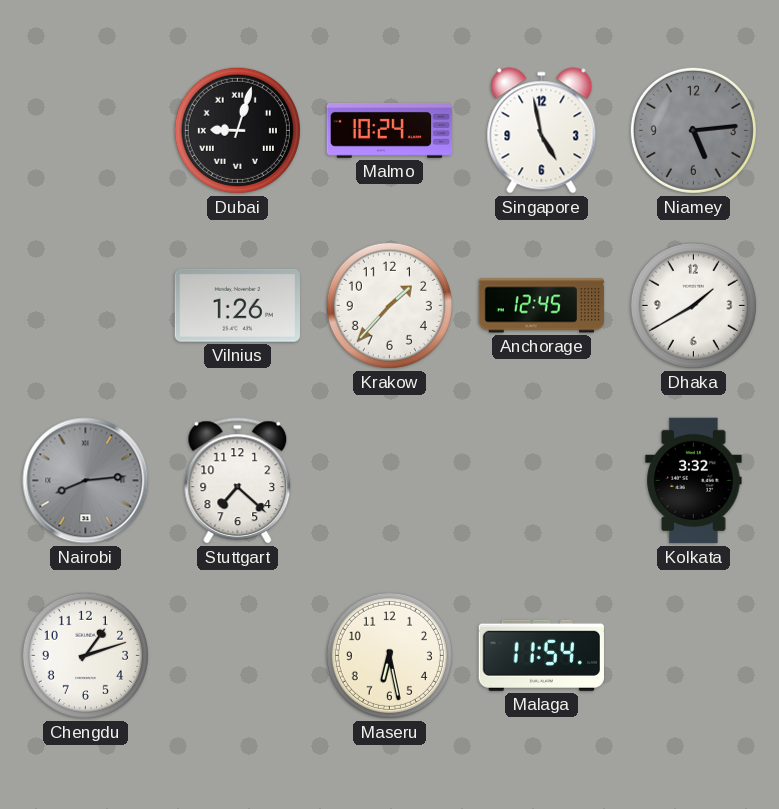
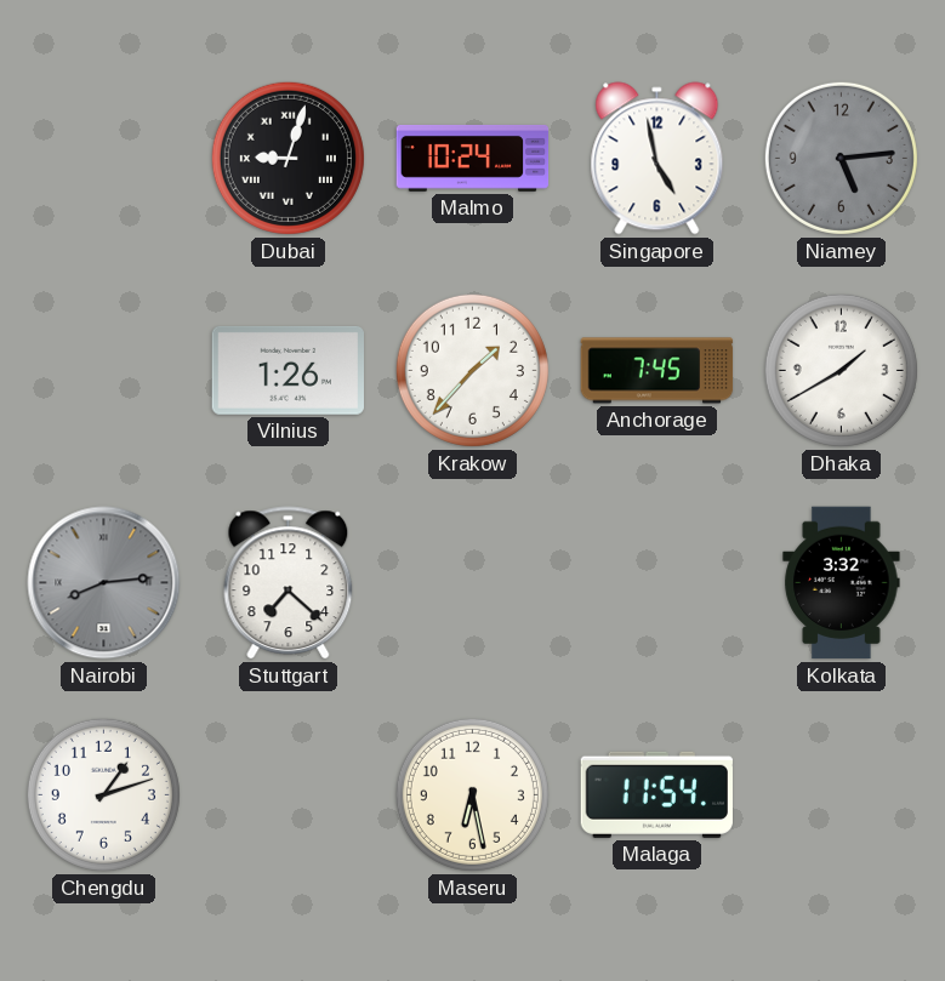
Anchorage: 12:45 -> 7:45
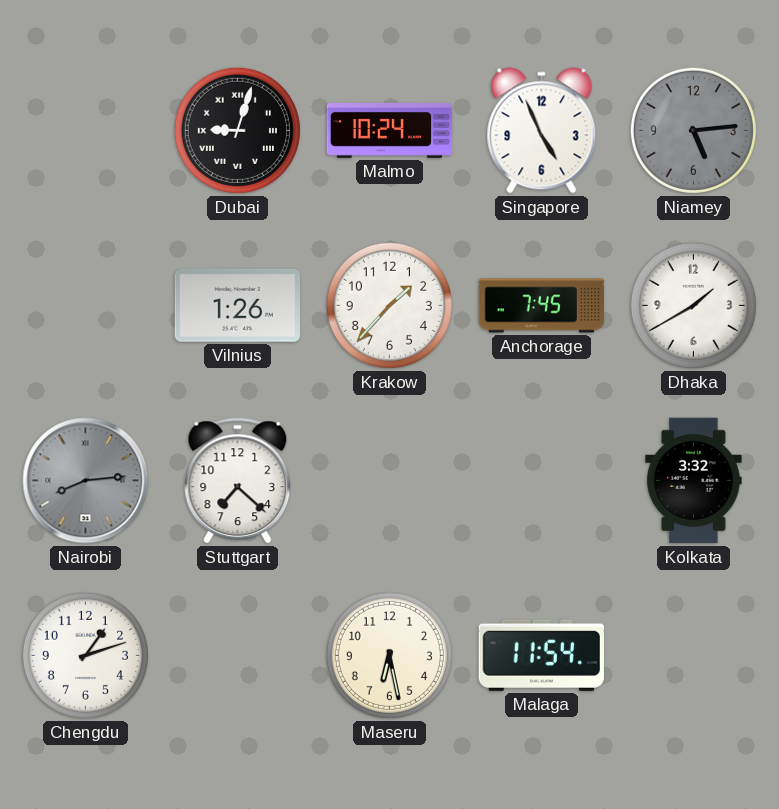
Singapore: 4:58 -> 4:56
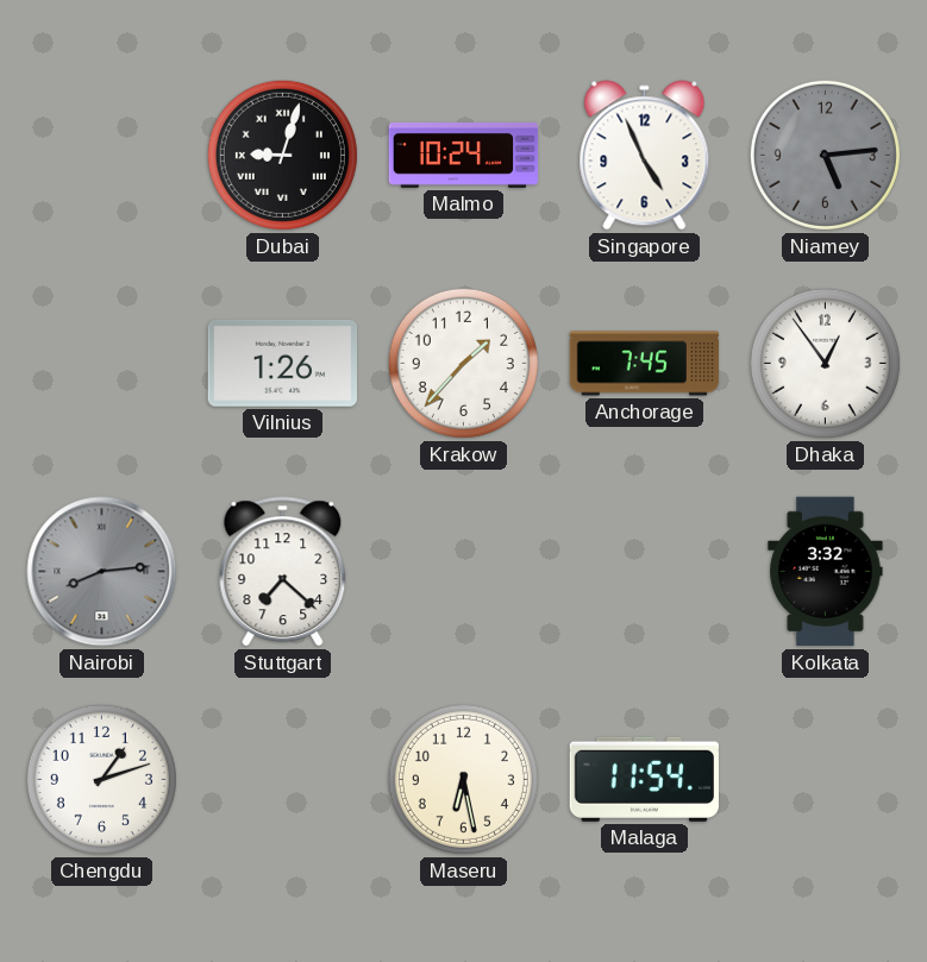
Dhaka: 1:40 -> 12:54
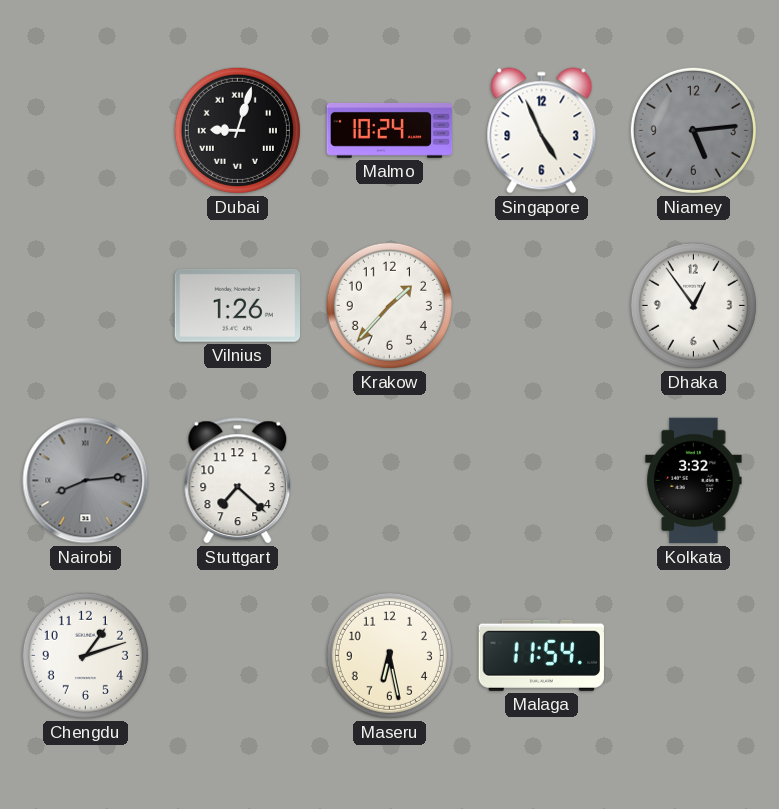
Anchorage: 7:45 -> none
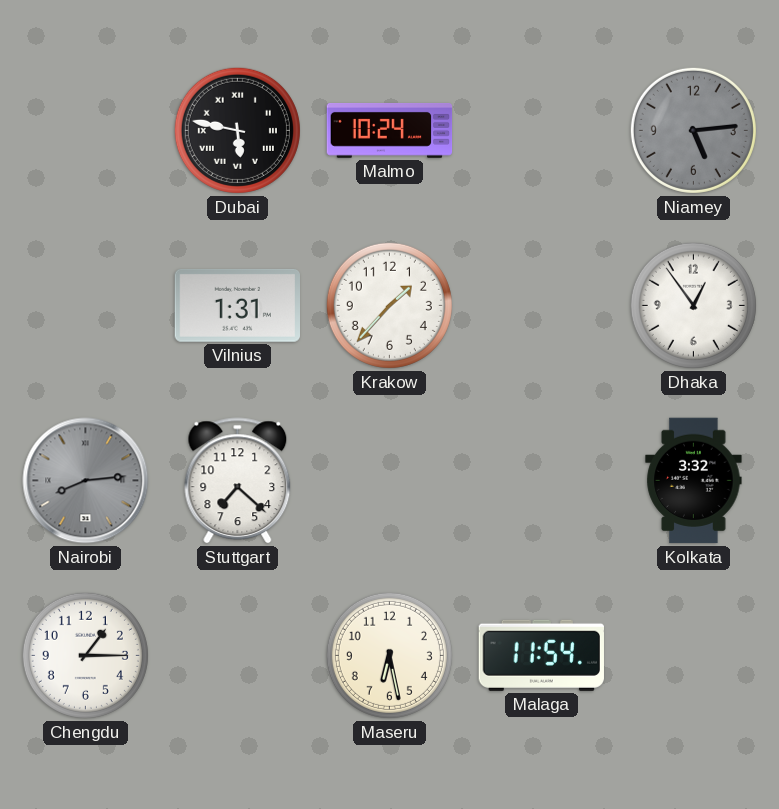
Dubai: 9:03 -> 5:47
Singapore: 4:56 -> none
Vilnius: 1:26 -> 1:31
Chengdu: 1:12 -> 1:15
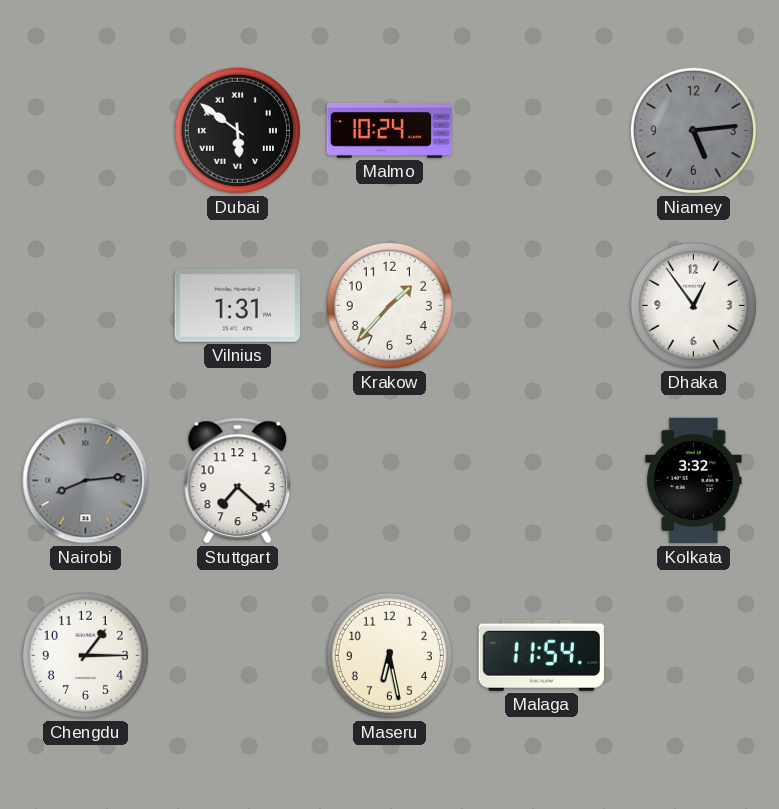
Dubai: 5:47 -> 5:51
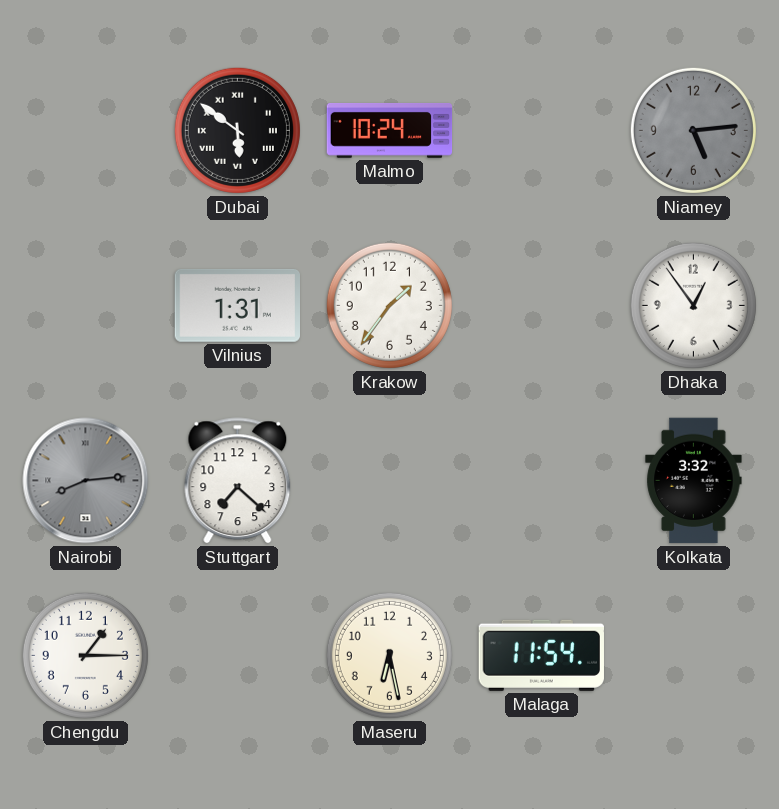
Krakow: 1:37 -> 1:36
